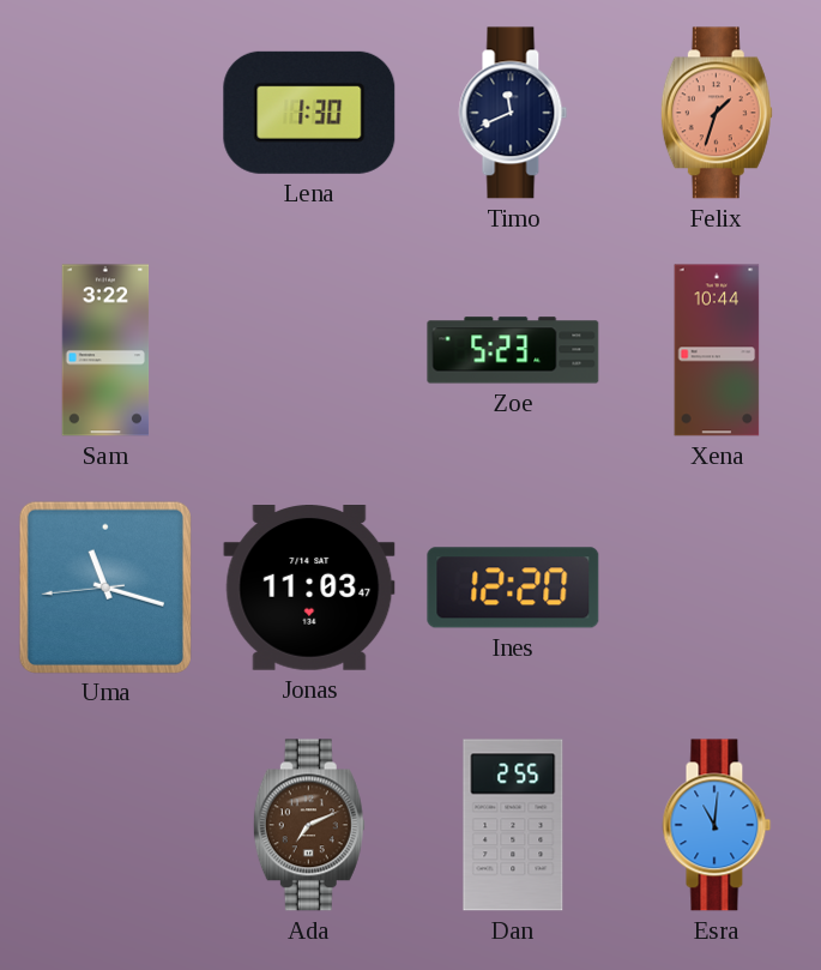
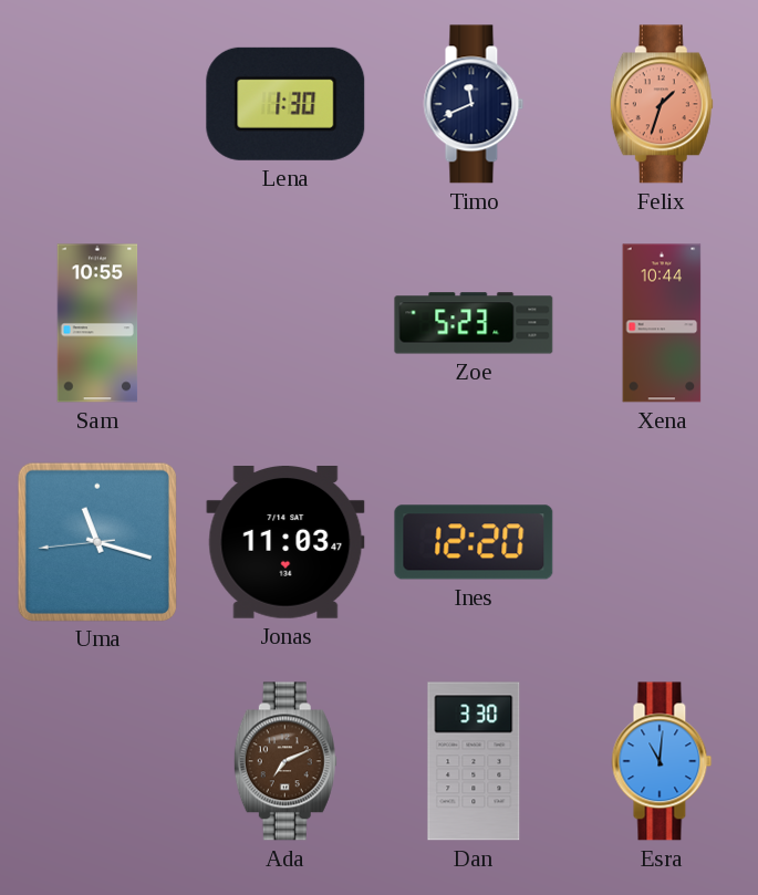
Sam: 3:22 -> 10:55
Dan: 2:55 -> 3:30
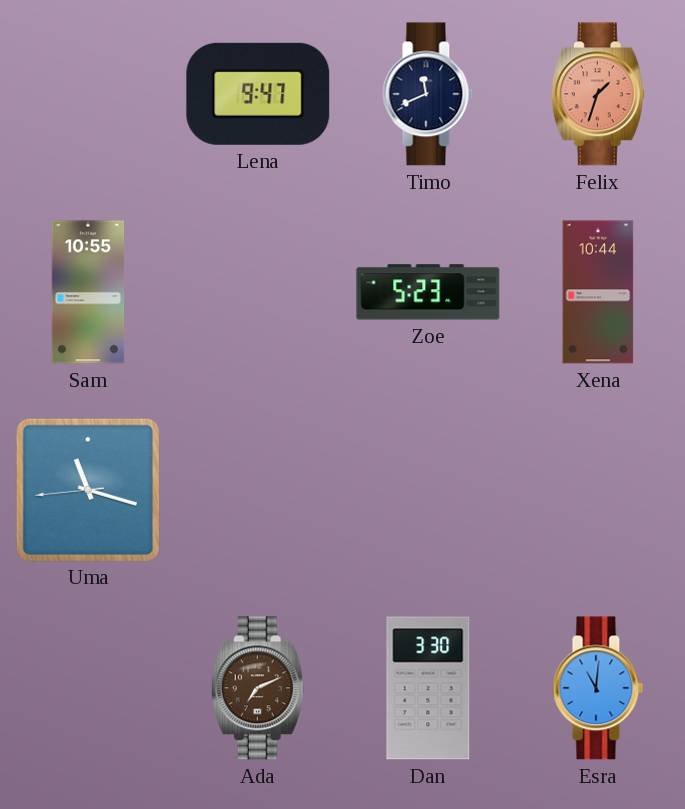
Lena: 1:30 -> 9:47
Jonas: 11:03 -> none
Ines: 12:20 -> none
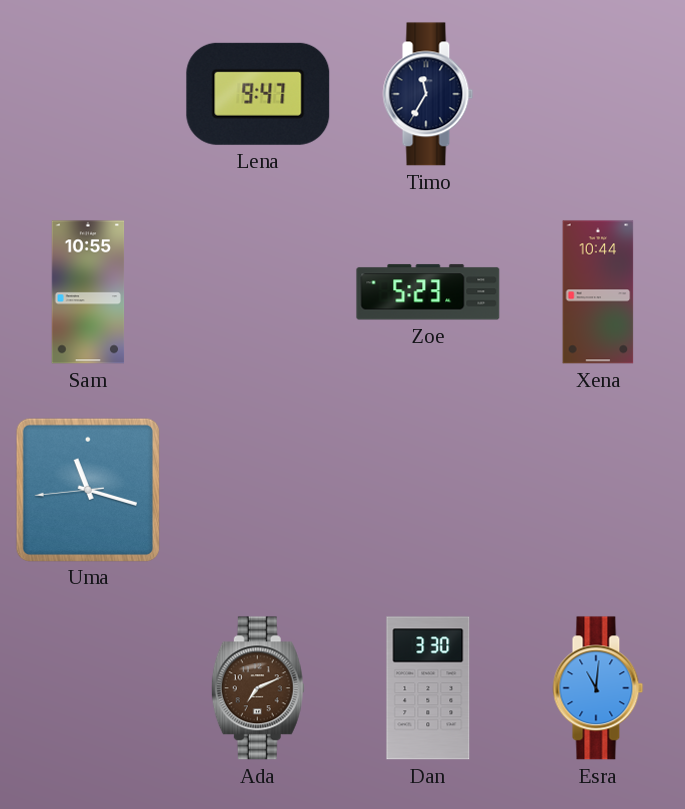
Timo: 11:41 -> 11:35
Felix: 1:33 -> none
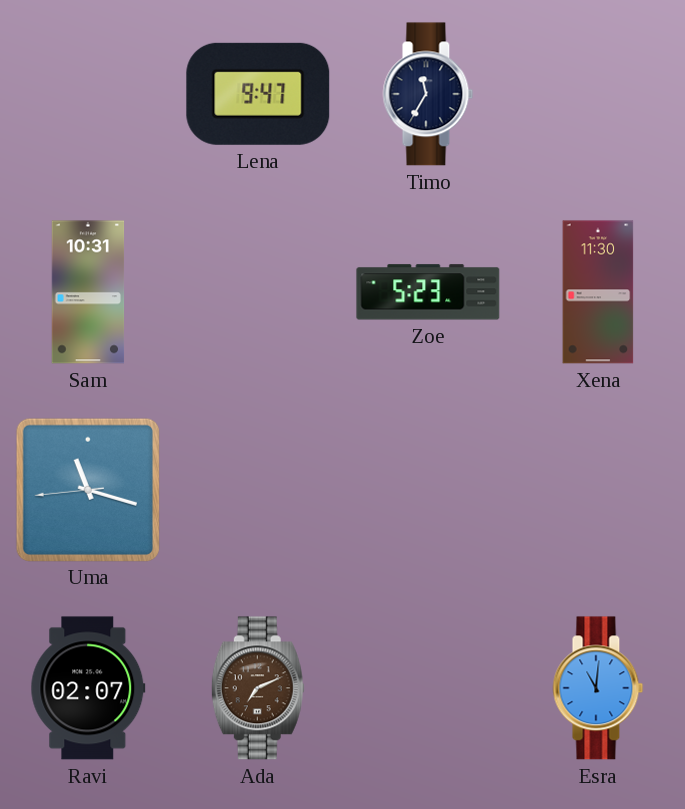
Sam: 10:55 -> 10:31
Xena: 10:44 -> 11:30
Ravi: none -> 02:07
Dan: 3:30 -> none
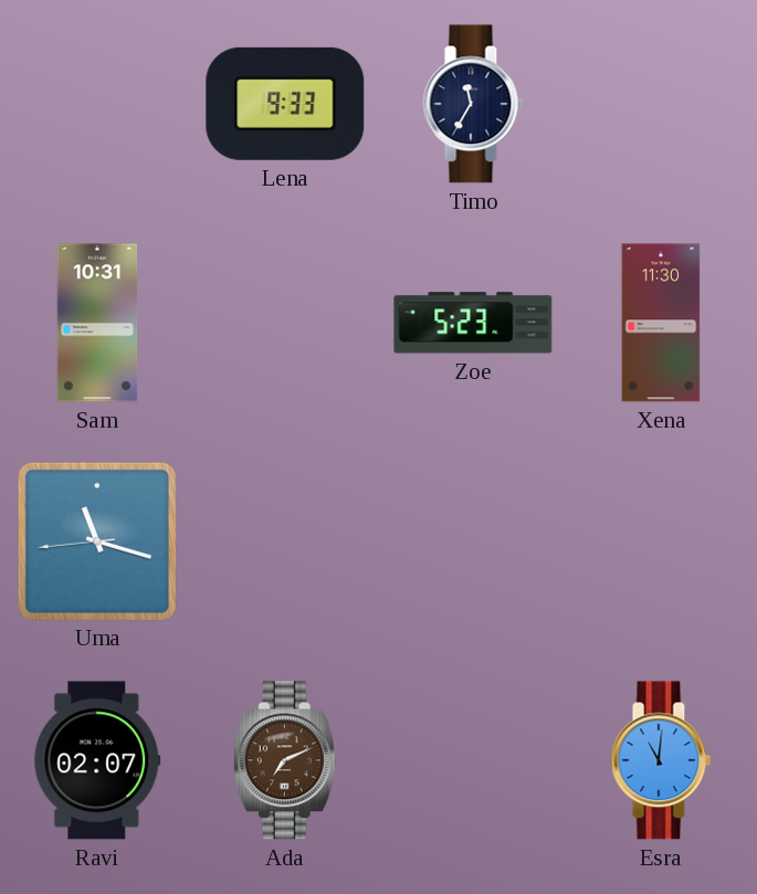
Lena: 9:47 -> 9:33
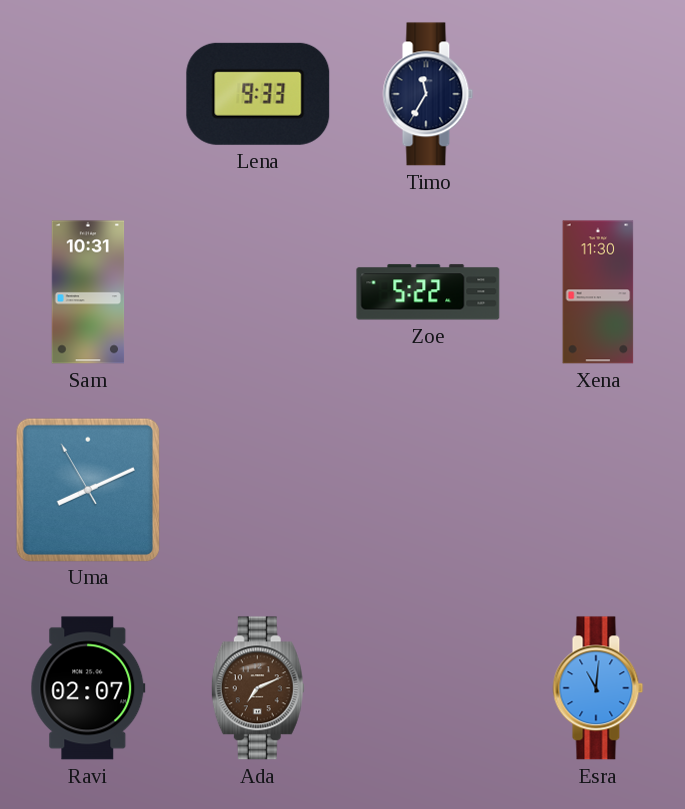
Zoe: 5:23 -> 5:22
Uma: 11:17 -> 8:10
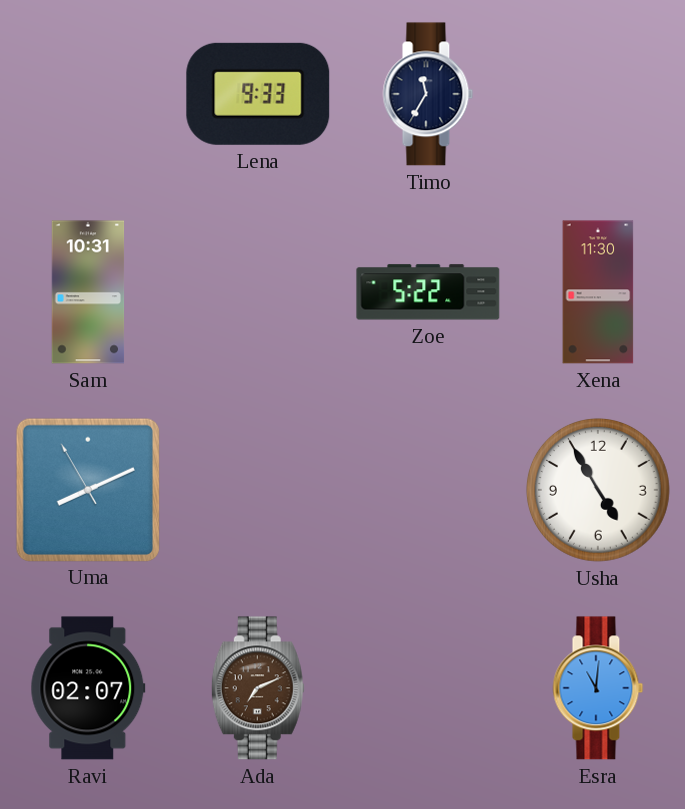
Usha: none -> 4:55
